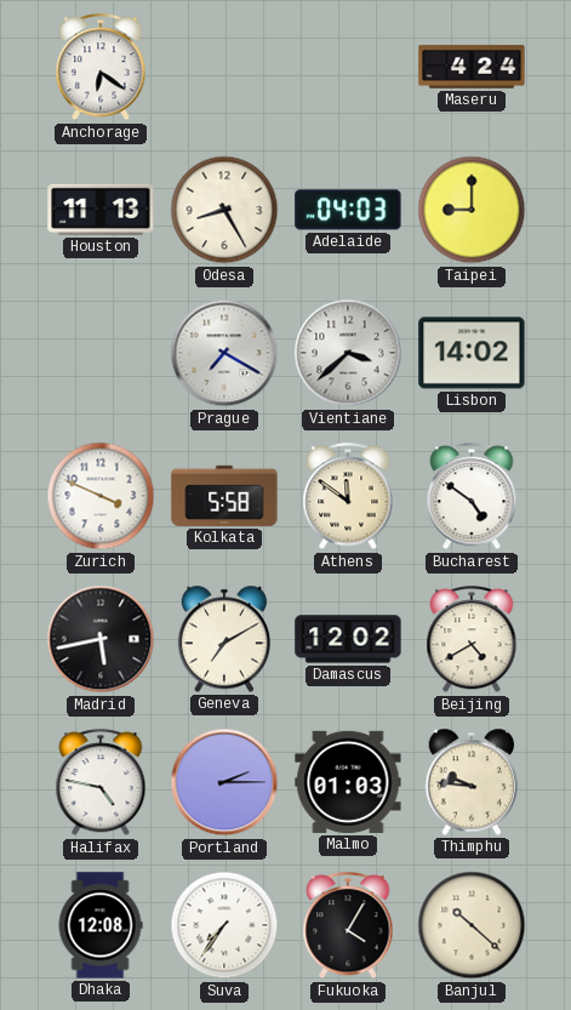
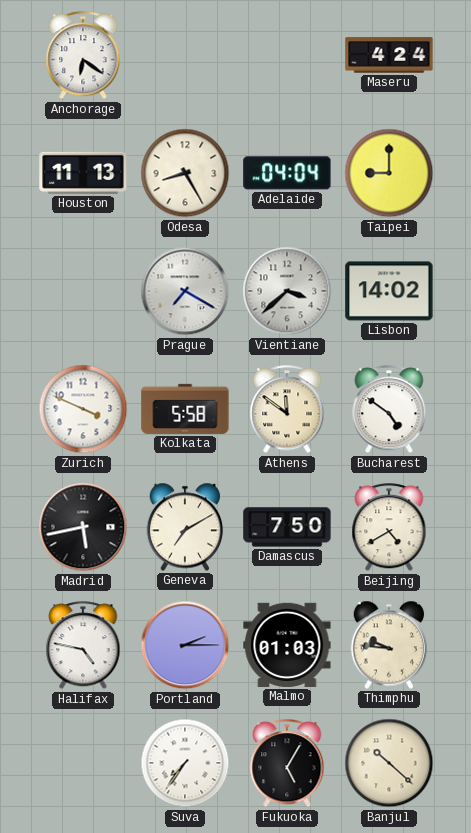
Adelaide: 04:03 -> 04:04
Damascus: 12:02 -> 7:50
Dhaka: 12:08 -> none
Fukuoka: 4:05 -> 5:05
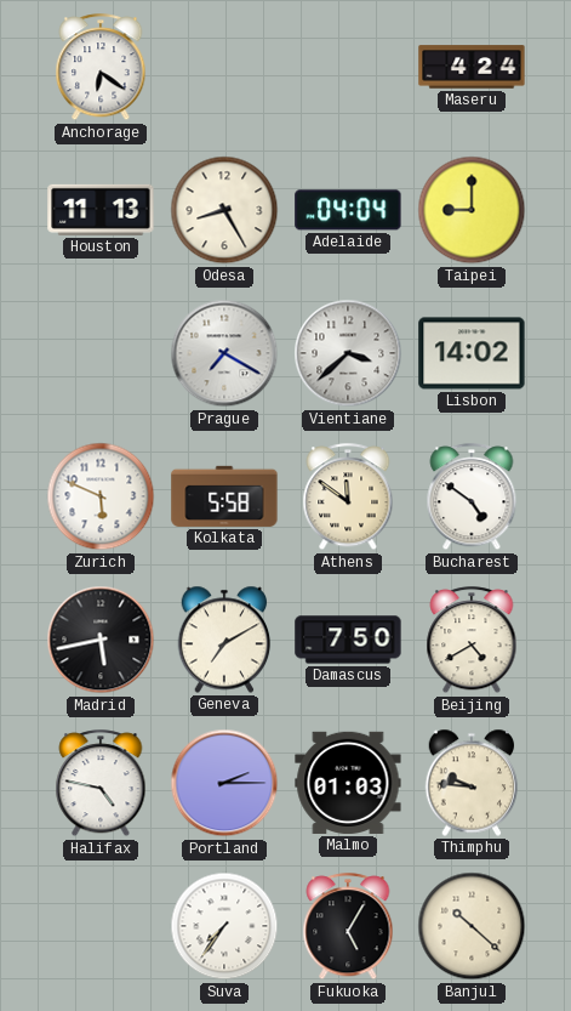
Zurich: 3:49 -> 5:49
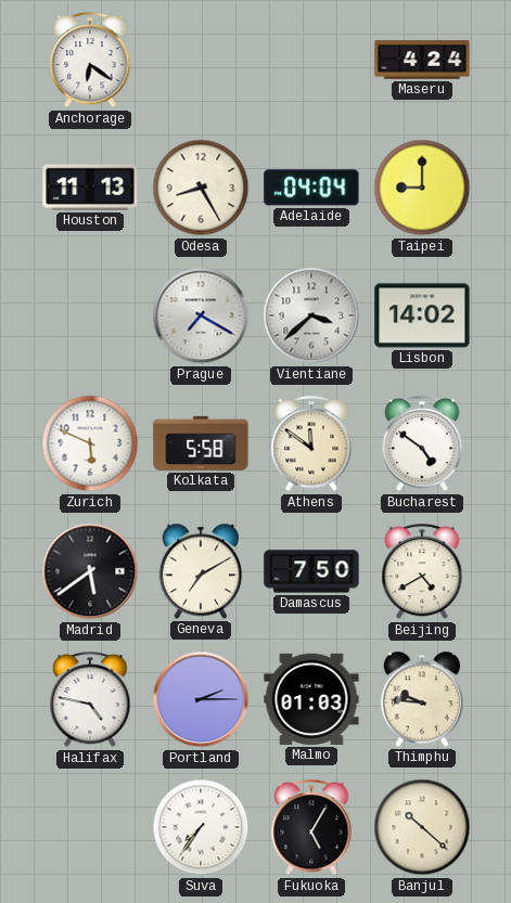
Madrid: 5:43 -> 5:39
